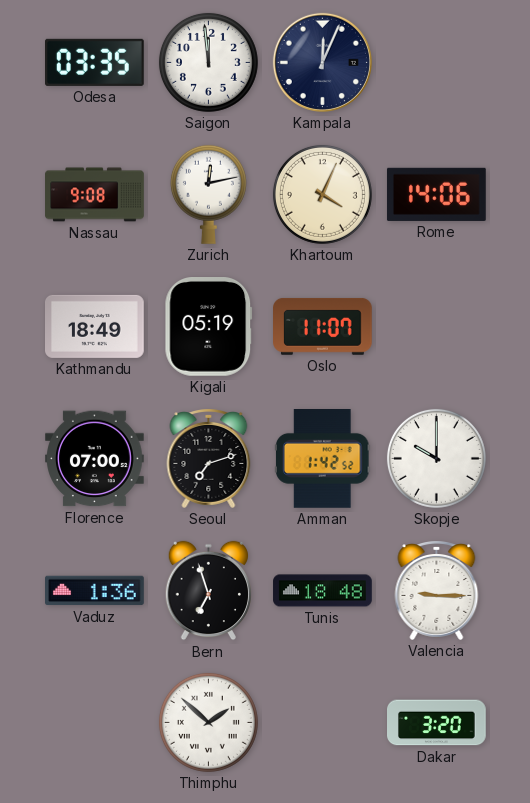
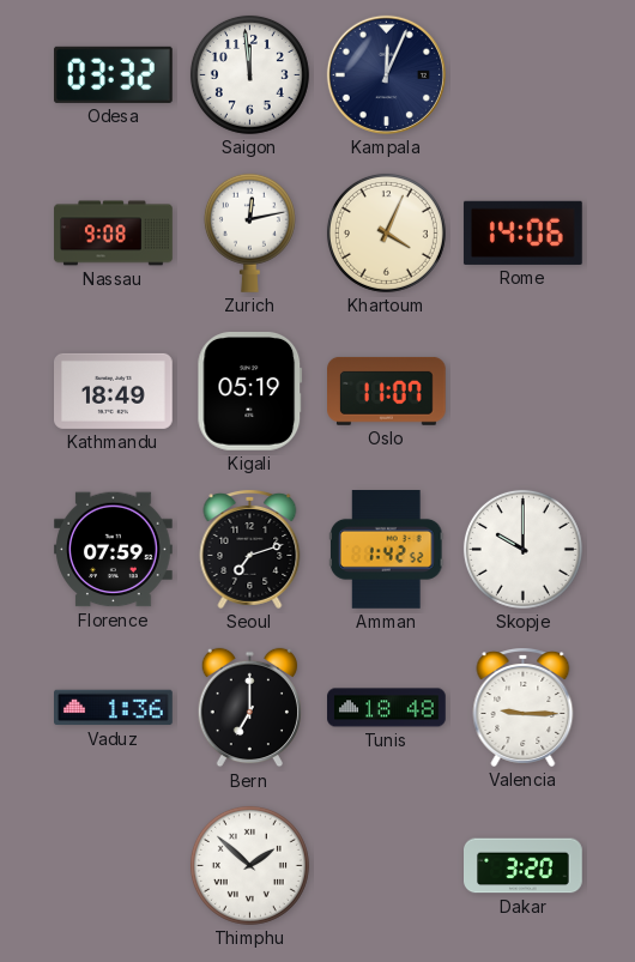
Odesa: 03:35 -> 03:32
Florence: 07:00 -> 07:59
Bern: 6:57 -> 7:00
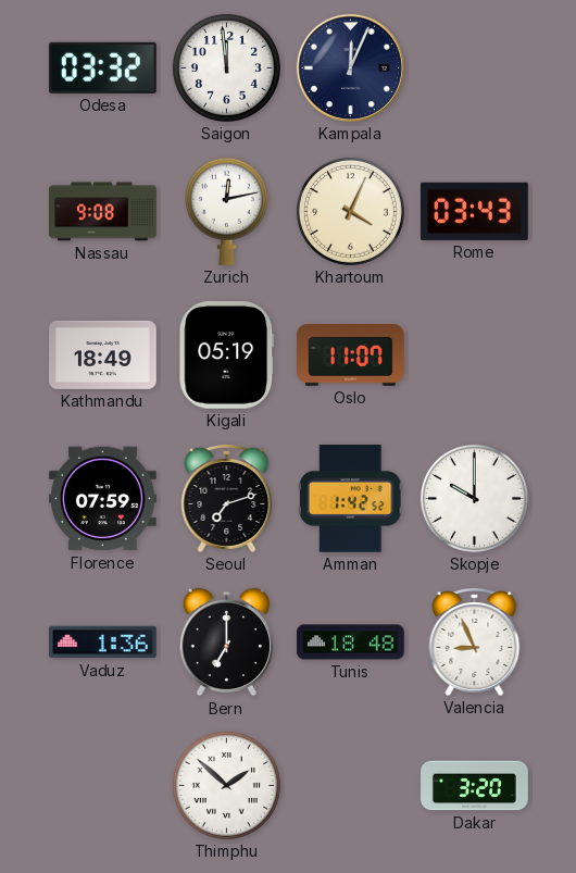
Rome: 14:06 -> 03:43
Valencia: 9:15 -> 8:56
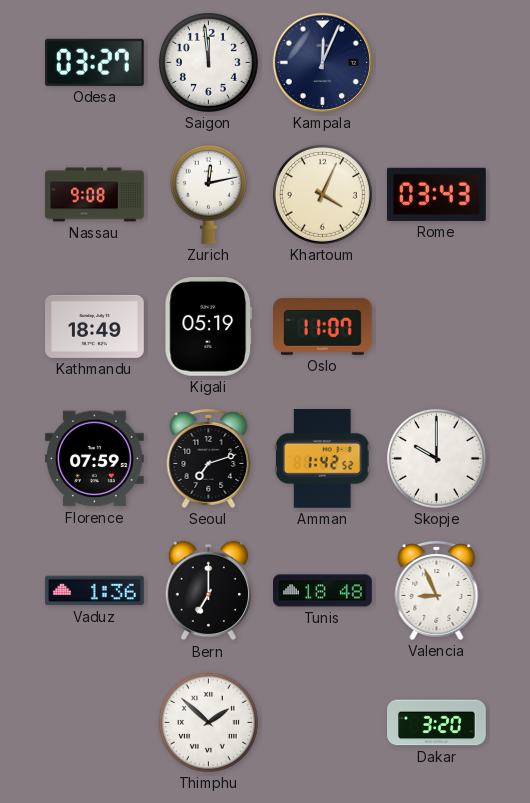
Odesa: 03:32 -> 03:27
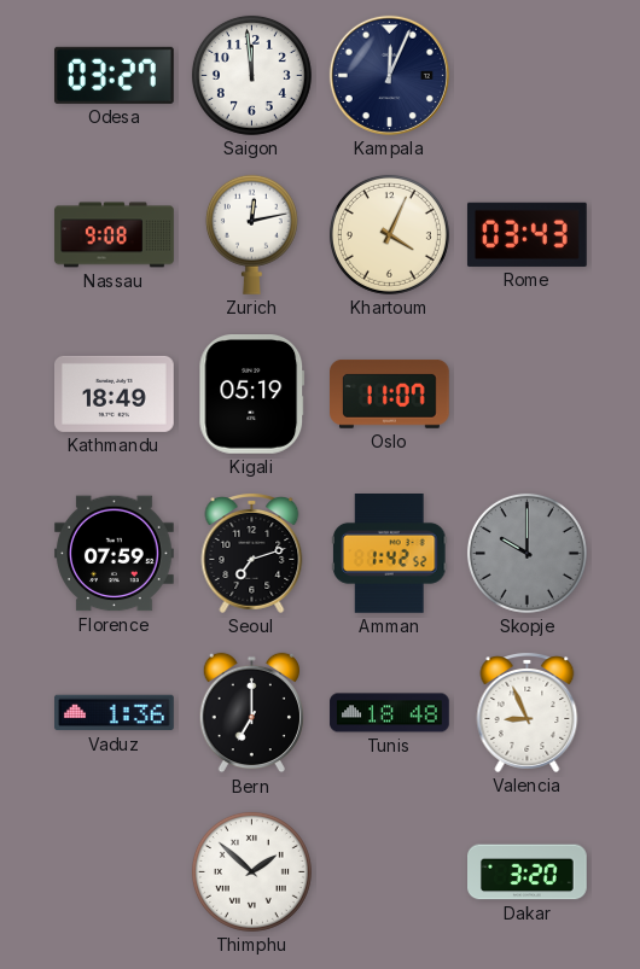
Skopje dial: white -> grey
